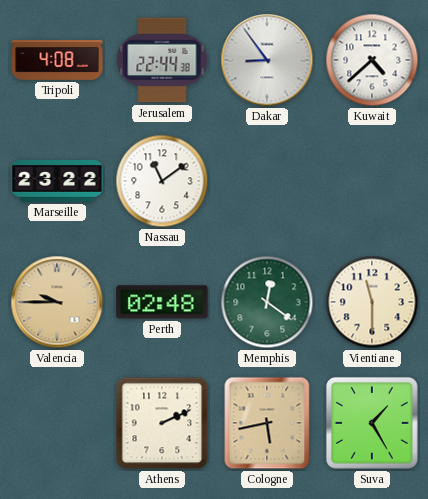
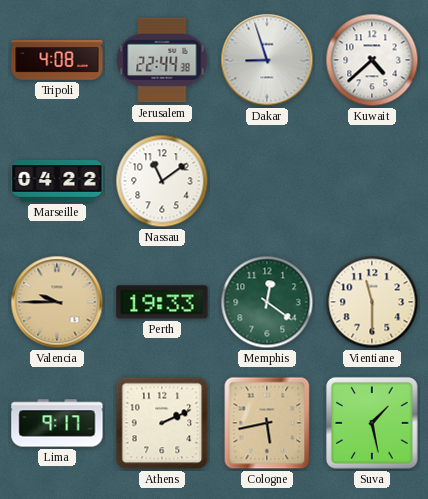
Dakar: 8:54 -> 8:57
Marseille: 23:22 -> 04:22
Perth: 02:48 -> 19:33
Lima: none -> 9:17
Suva: 1:25 -> 1:28
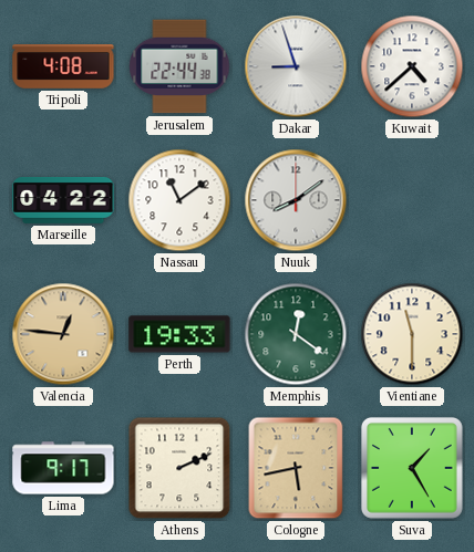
Nuuk: none -> 8:09
Valencia: 9:45 -> 12:46
Suva: 1:28 -> 1:25
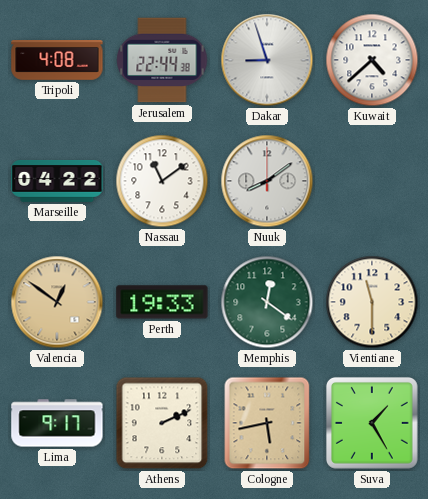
Valencia: 12:46 -> 12:51
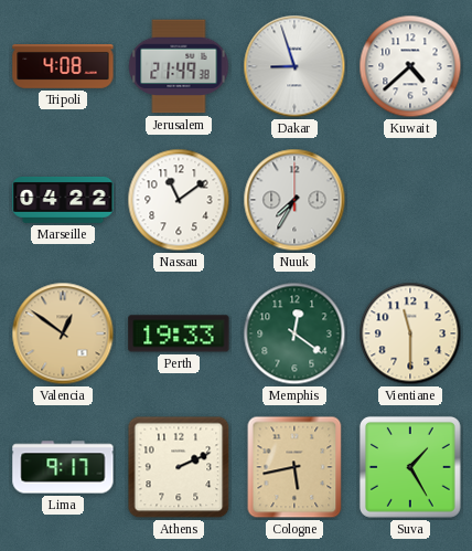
Jerusalem: 22:44 -> 21:49
Nuuk: 8:09 -> 7:35
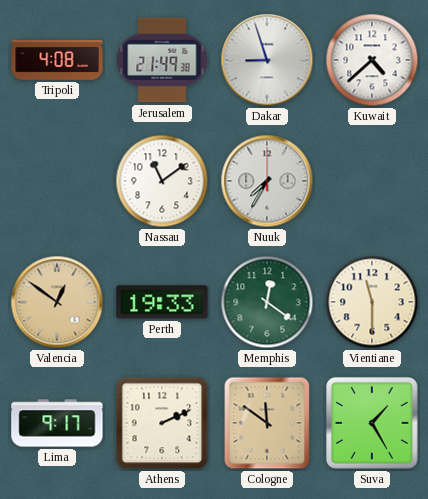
Marseille: 04:22 -> none
Cologne: 5:43 -> 11:51
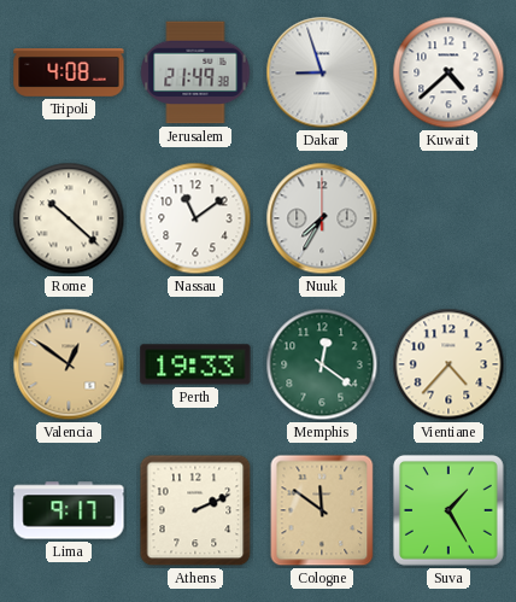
Rome: none -> 10:22
Vientiane: 11:30 -> 4:37
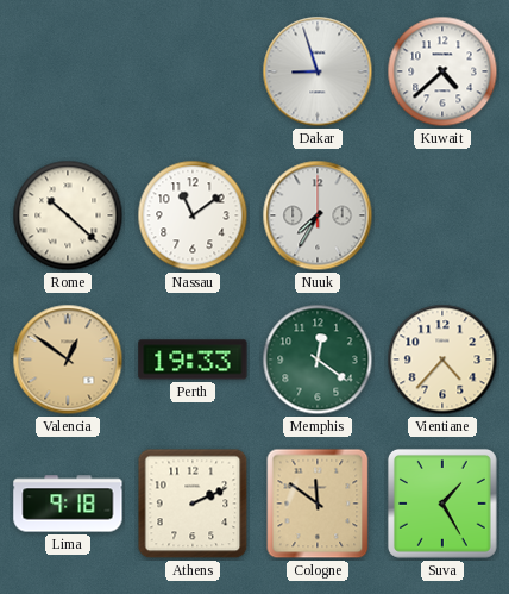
Tripoli: 4:08 -> none
Jerusalem: 21:49 -> none
Lima: 9:17 -> 9:18
